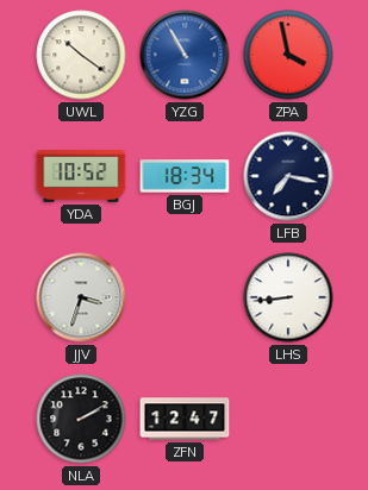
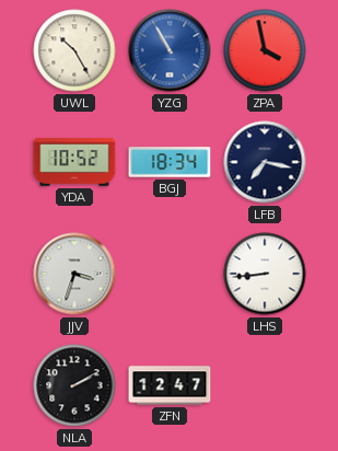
UWL: 10:21 -> 10:25
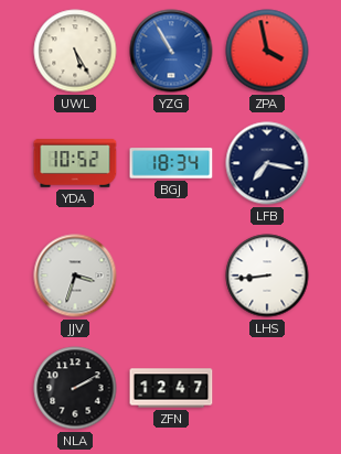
UWL: 10:25 -> 5:25
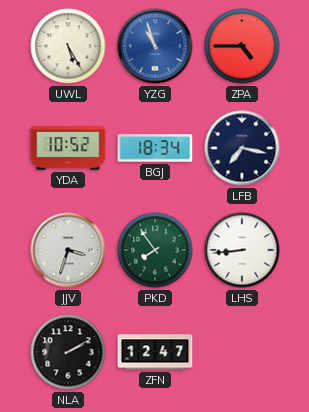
YZG: 10:55 -> 10:57
ZPA: 3:58 -> 4:45
PKD: none -> 7:54
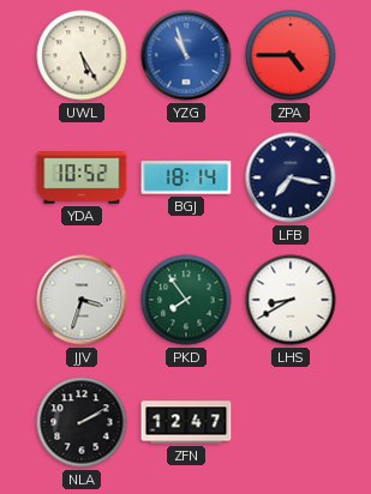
BGJ: 18:34 -> 18:14
LHS: 8:44 -> 8:40
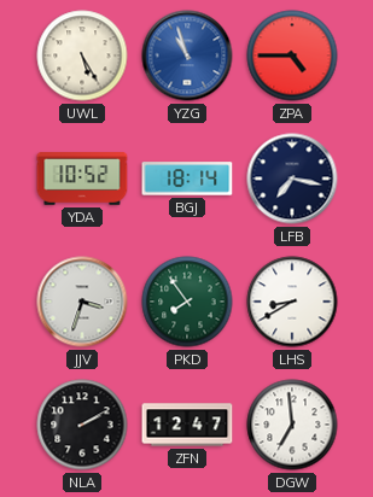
DGW: none -> 6:59
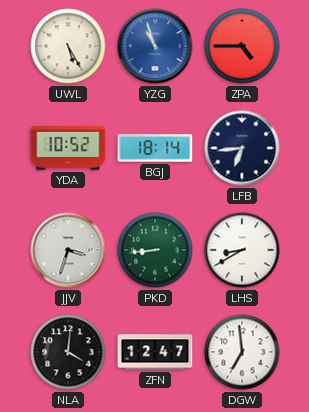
LFB: 7:17 -> 6:44
PKD: 7:54 -> 8:44
NLA: 2:10 -> 4:01
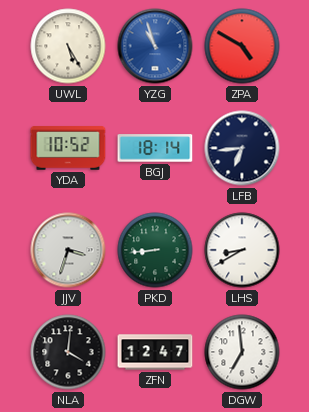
ZPA: 4:45 -> 4:50
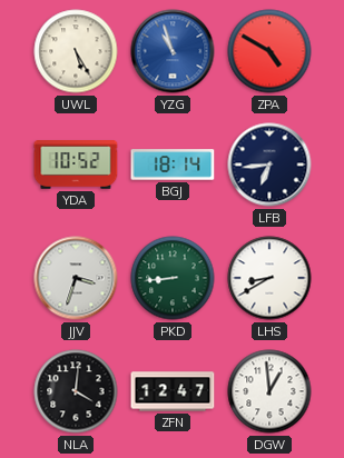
DGW: 6:59 -> 12:59
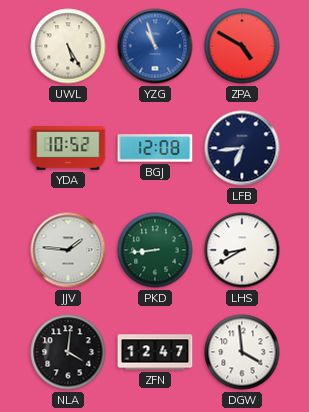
BGJ: 18:14 -> 12:08
JJV: 3:33 -> 1:46
DGW: 12:59 -> 3:59
